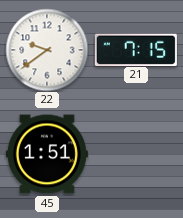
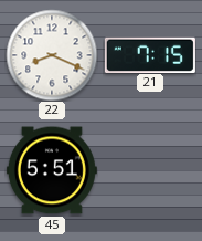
22: 9:39 -> 8:19
45: 1:51 -> 5:51
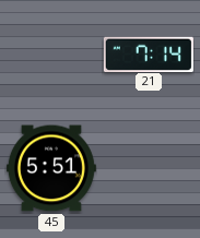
22: 8:19 -> none
21: 7:15 -> 7:14
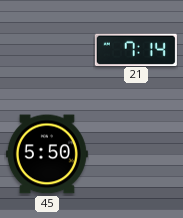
45: 5:51 -> 5:50
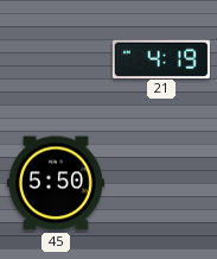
21: 7:14 -> 4:19
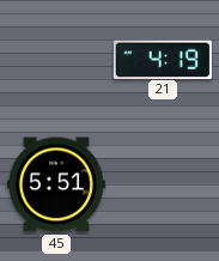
45: 5:50 -> 5:51
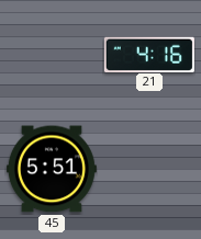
21: 4:19 -> 4:16
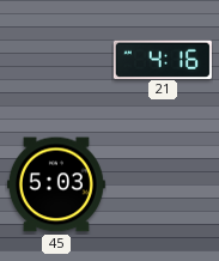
45: 5:51 -> 5:03
